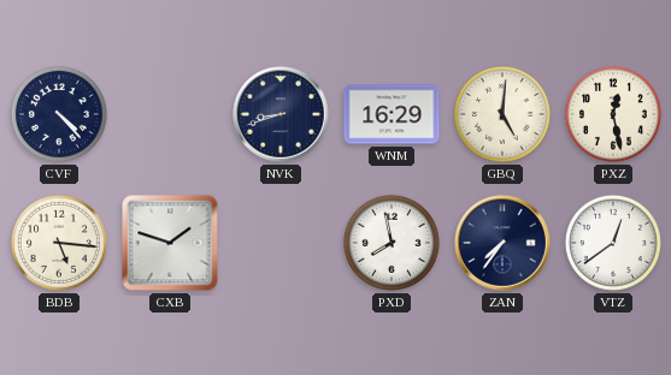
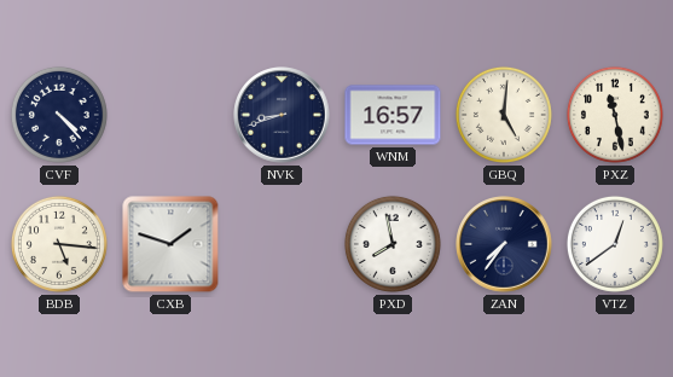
WNM: 16:29 -> 16:57
PXZ: 12:28 -> 11:28
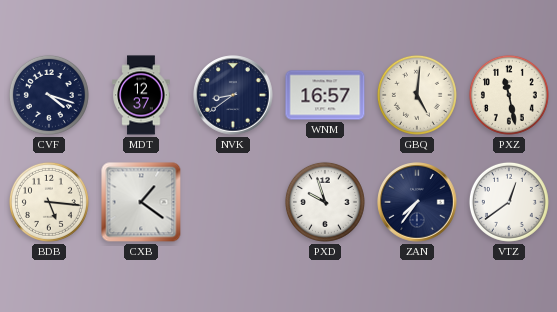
CVF: 4:23 -> 4:18
MDT: none -> 12:37
NVK: 8:42 -> 8:39
CXB: 1:48 -> 1:21
PXD: 7:58 -> 9:57
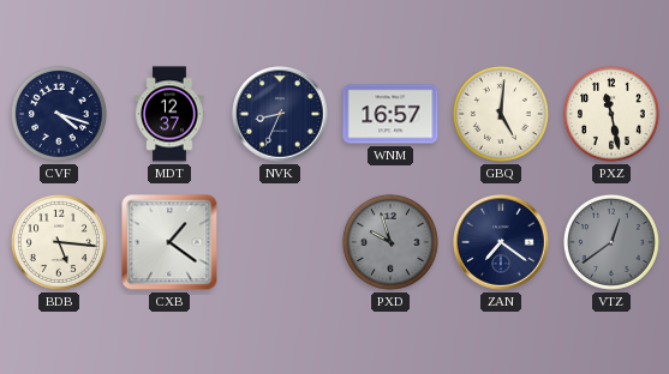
NVK: 8:39 -> 8:34
PXD dial: white -> grey
ZAN: 7:36 -> 7:21
VTZ dial: white -> grey
